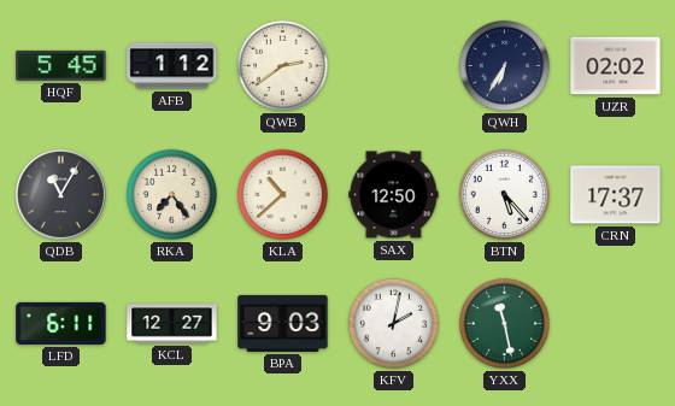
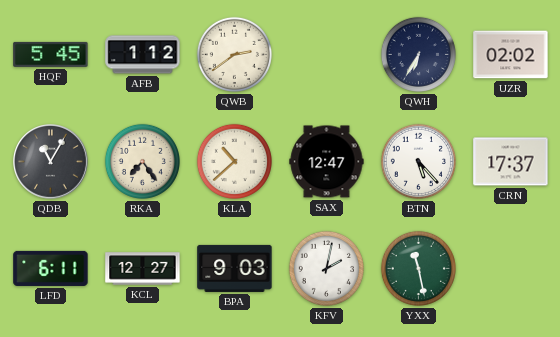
SAX: 12:50 -> 12:47
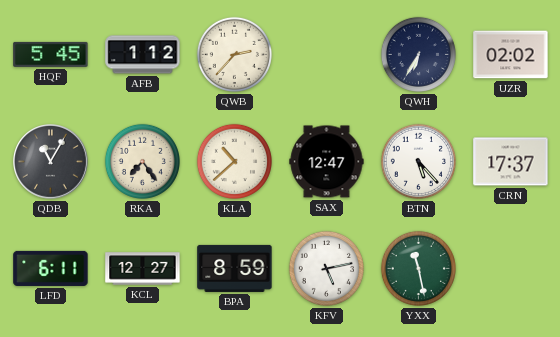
QWB: 2:39 -> 2:37
BPA: 9:03 -> 8:59
KFV: 2:02 -> 5:13
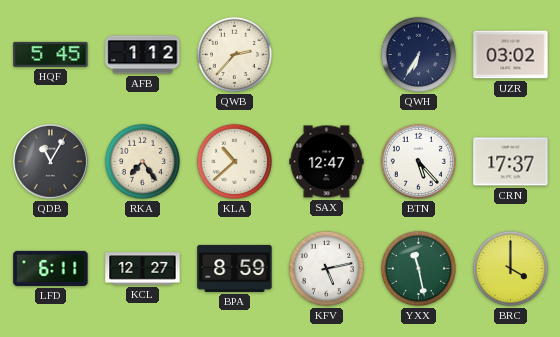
UZR: 02:02 -> 03:02
BRC: none -> 4:00
